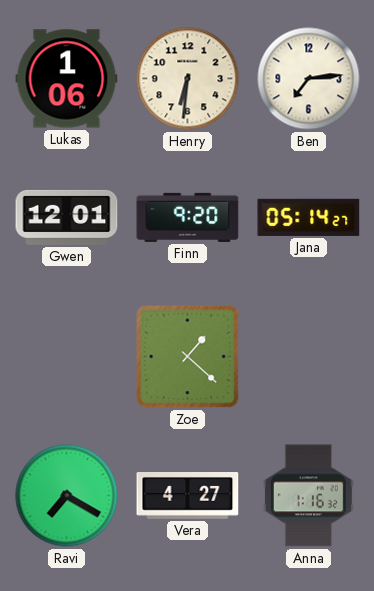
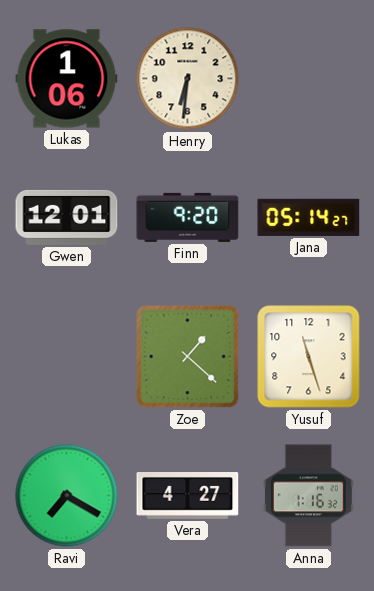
Ben: 7:14 -> none
Yusuf: none -> 11:27
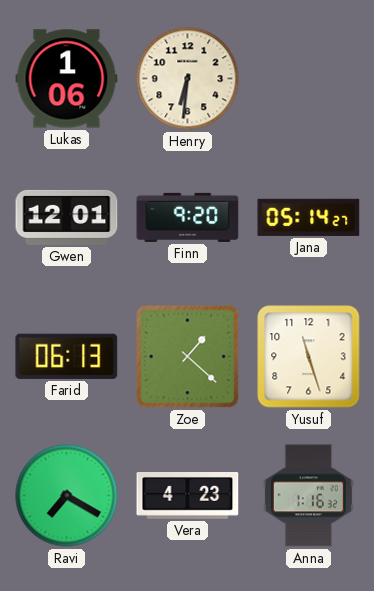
Farid: none -> 06:13
Vera: 4:27 -> 4:23
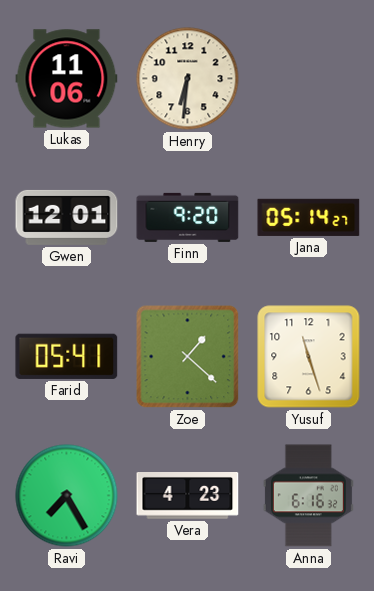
Lukas: 1:06 -> 11:06
Farid: 06:13 -> 05:41
Ravi: 7:20 -> 7:25
Anna: 1:16 -> 6:16
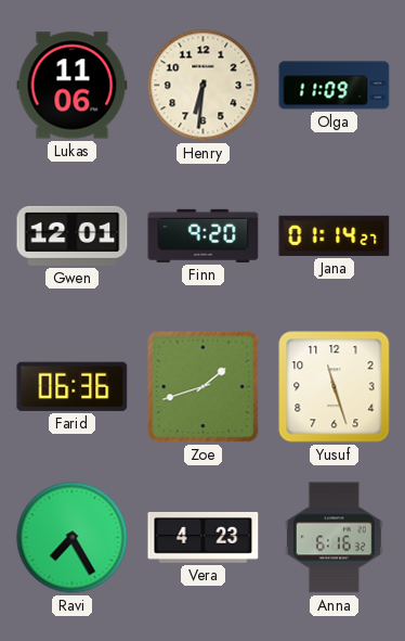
Olga: none -> 11:09
Jana: 05:14 -> 01:14
Farid: 05:41 -> 06:36
Zoe: 1:22 -> 1:42
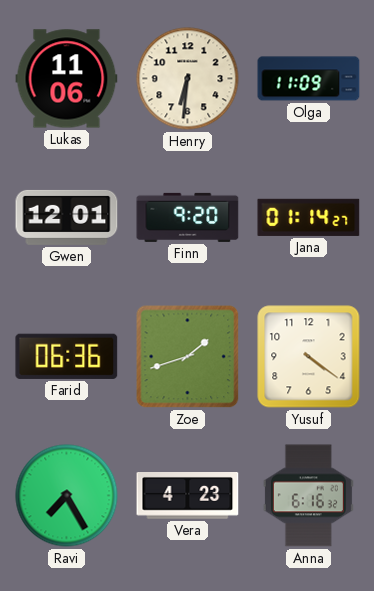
Yusuf: 11:27 -> 4:21
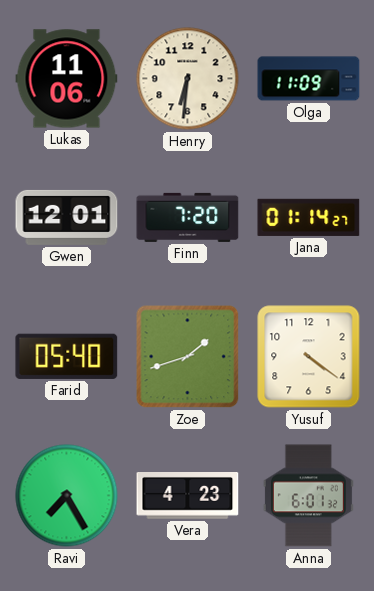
Finn: 9:20 -> 7:20
Farid: 06:36 -> 05:40
Anna: 6:16 -> 6:01
